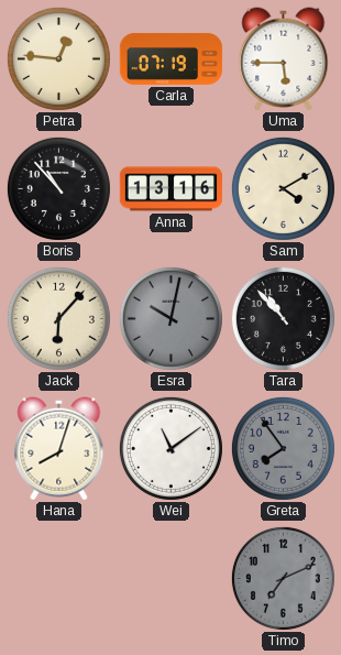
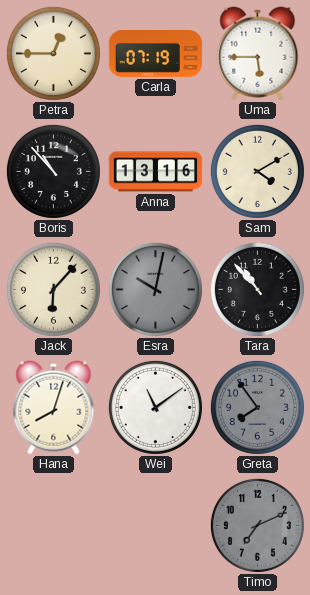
Petra: 12:46 -> 12:45
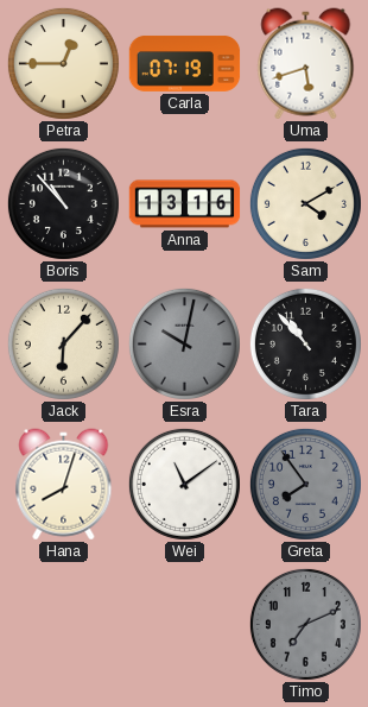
Uma: 5:45 -> 5:42
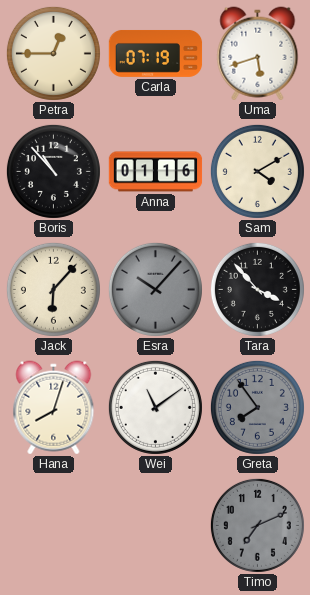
Anna: 13:16 -> 01:16
Esra: 10:02 -> 10:07
Tara: 10:53 -> 3:53
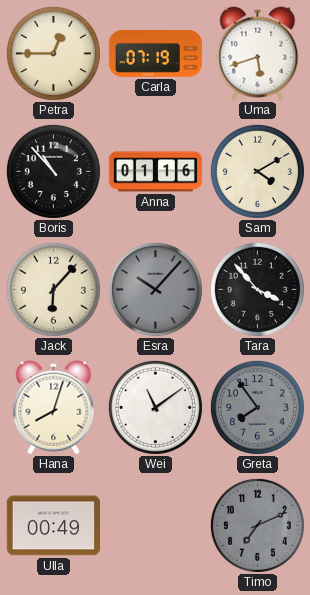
Ulla: none -> 00:49
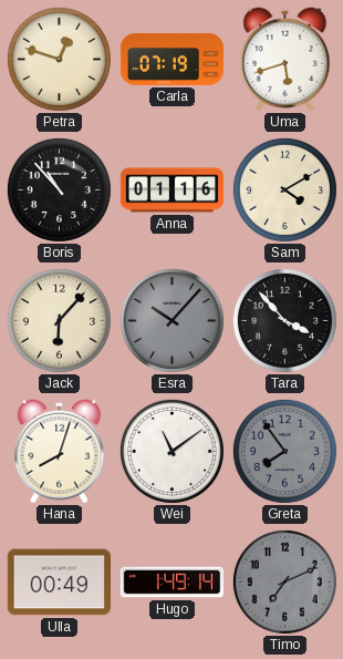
Petra: 12:45 -> 12:48
Hugo: none -> 1:49
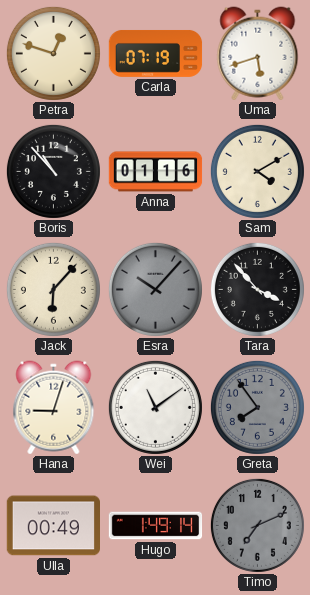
Hana: 8:03 -> 9:03
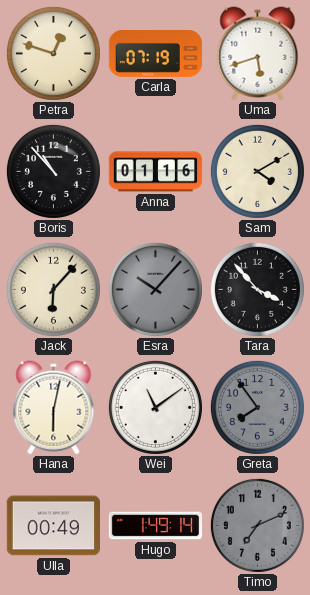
Hana: 9:03 -> 6:02
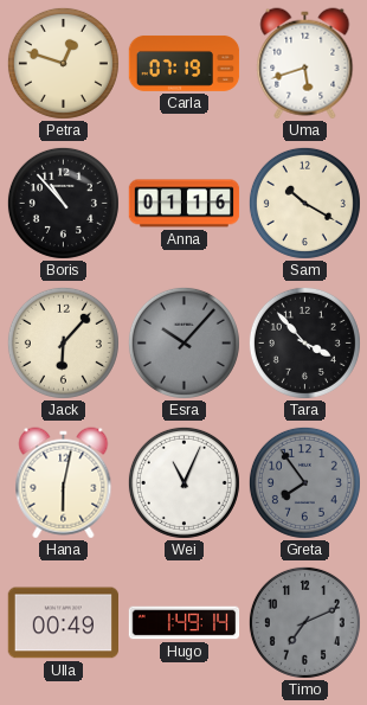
Sam: 4:10 -> 10:20
Wei: 11:09 -> 11:04
